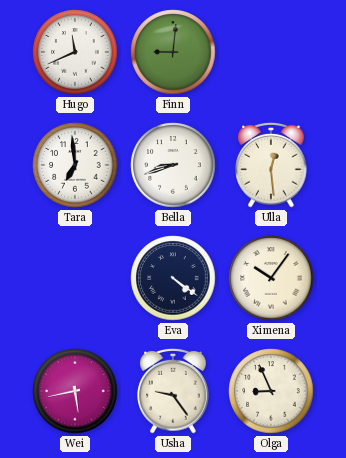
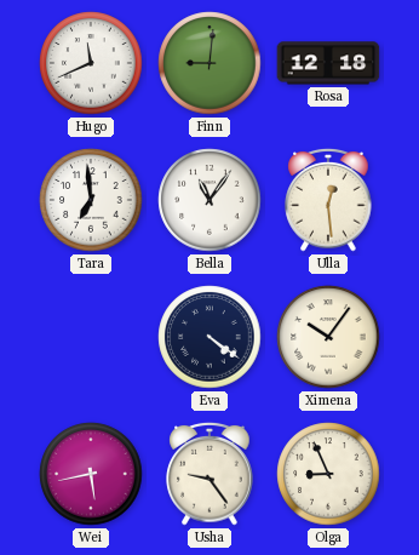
Rosa: none -> 12:18
Bella: 8:42 -> 11:06
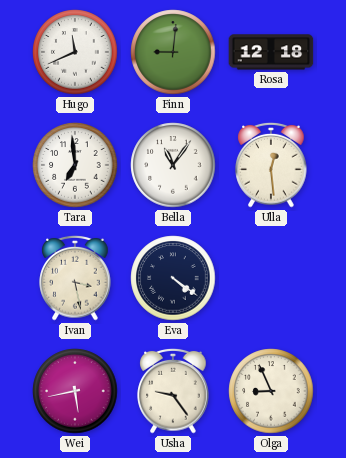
Ivan: none -> 3:28
Ximena: 10:06 -> none
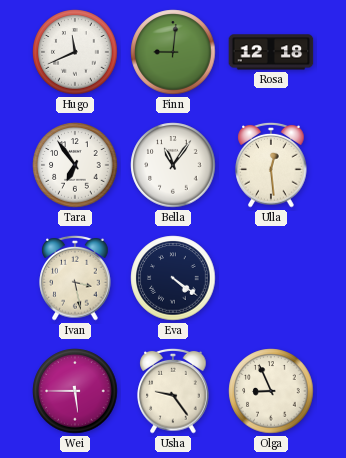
Tara: 6:59 -> 6:54
Wei: 5:43 -> 5:45
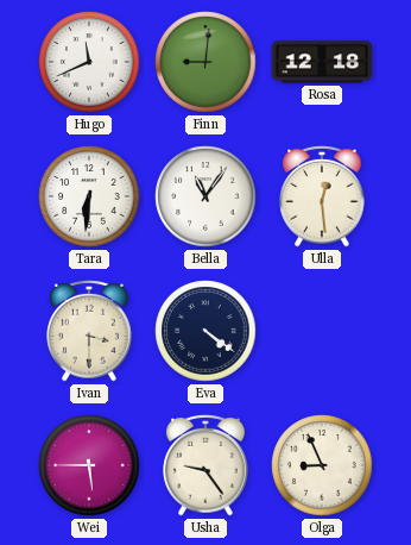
Tara: 6:54 -> 6:31
Ivan: 3:28 -> 3:30
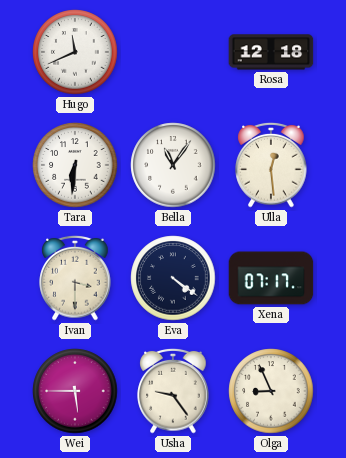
Finn: 9:01 -> none
Xena: none -> 07:17
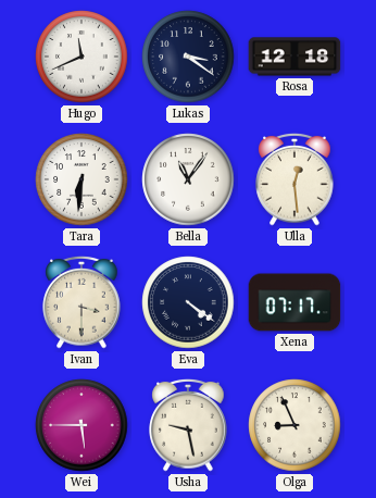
Lukas: none -> 3:21
Usha: 9:24 -> 9:28
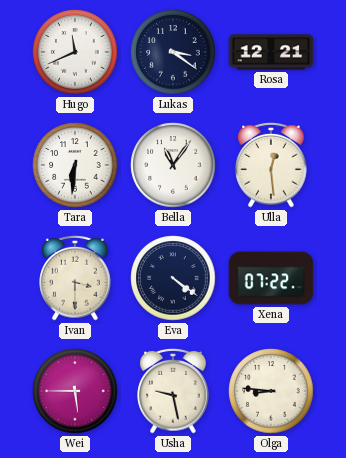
Rosa: 12:18 -> 12:21
Xena: 07:17 -> 07:22
Olga: 8:56 -> 8:46
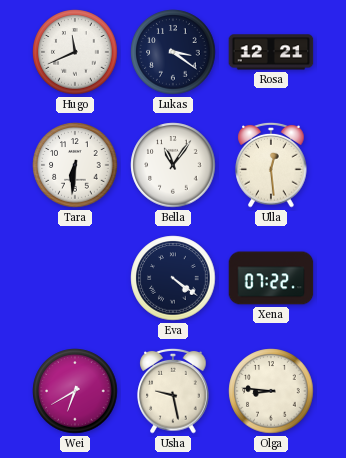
Ivan: 3:30 -> none
Wei: 5:45 -> 6:40
